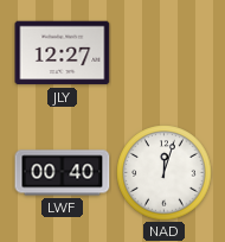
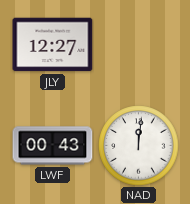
LWF: 00:40 -> 00:43
NAD: 12:03 -> 12:01
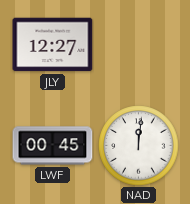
LWF: 00:43 -> 00:45
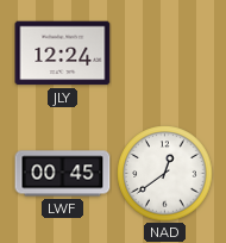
JLY: 12:27 -> 12:24
NAD: 12:01 -> 12:39
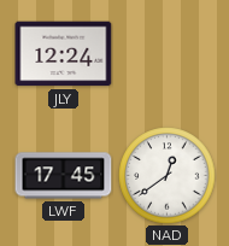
LWF: 00:45 -> 17:45
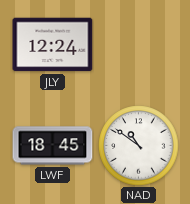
LWF: 17:45 -> 18:45
NAD: 12:39 -> 10:51
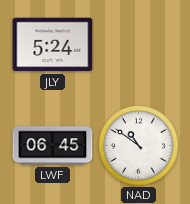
JLY: 12:24 -> 5:24
LWF: 18:45 -> 06:45
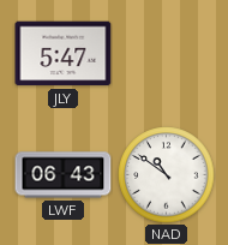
JLY: 5:24 -> 5:47
LWF: 06:45 -> 06:43
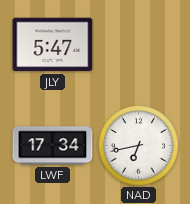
LWF: 06:43 -> 17:34
NAD: 10:51 -> 6:43
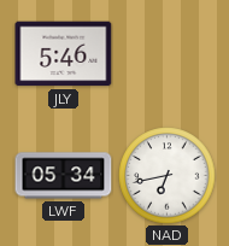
JLY: 5:47 -> 5:46
LWF: 17:34 -> 05:34
